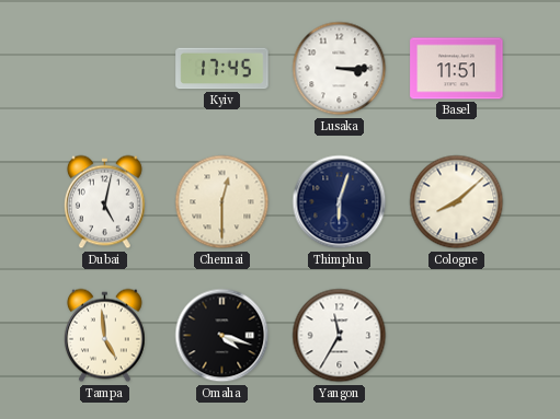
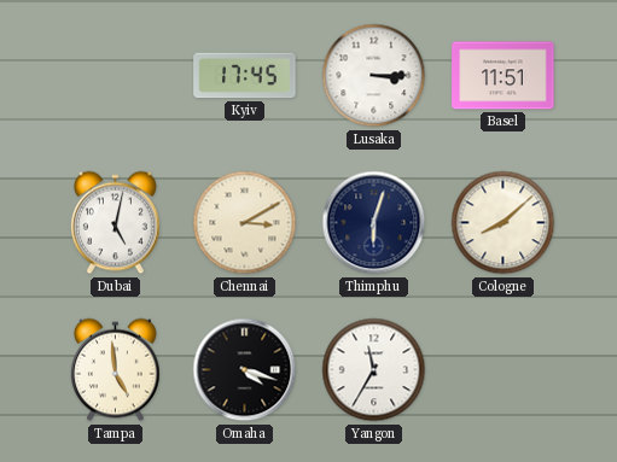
Chennai: 12:30 -> 3:10
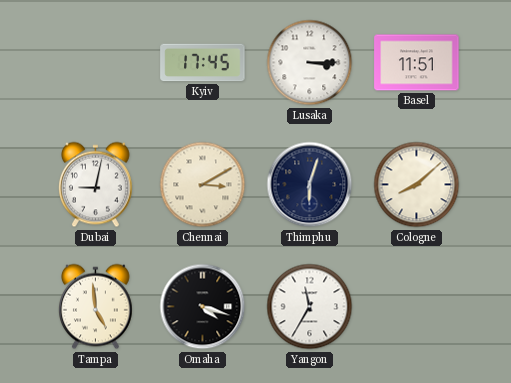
Dubai: 5:02 -> 9:02
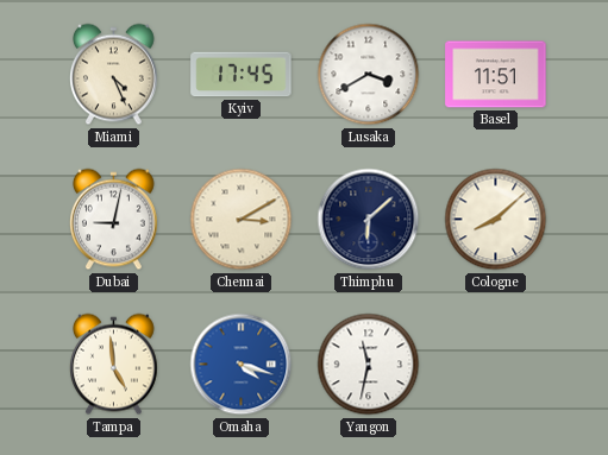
Miami: none -> 4:26
Lusaka: 3:15 -> 3:40
Thimphu: 6:03 -> 6:08
Omaha dial: black -> blue
Yangon: 11:35 -> 11:32
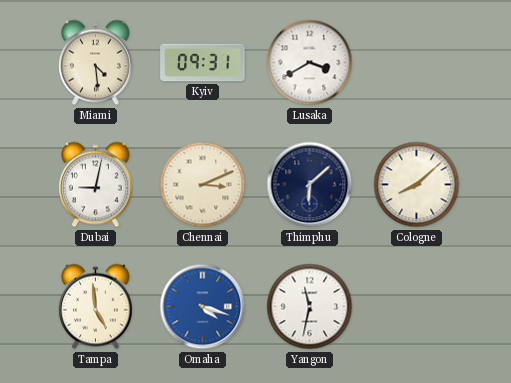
Miami: 4:26 -> 4:29
Kyiv: 17:45 -> 09:31
Basel: 11:51 -> none
Chennai: 3:10 -> 3:11
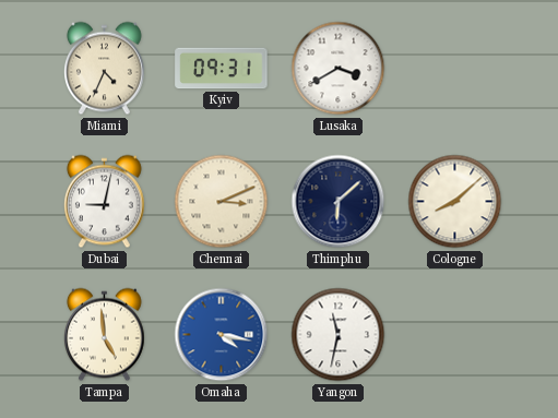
Miami: 4:29 -> 4:34
Omaha: 4:18 -> 4:17
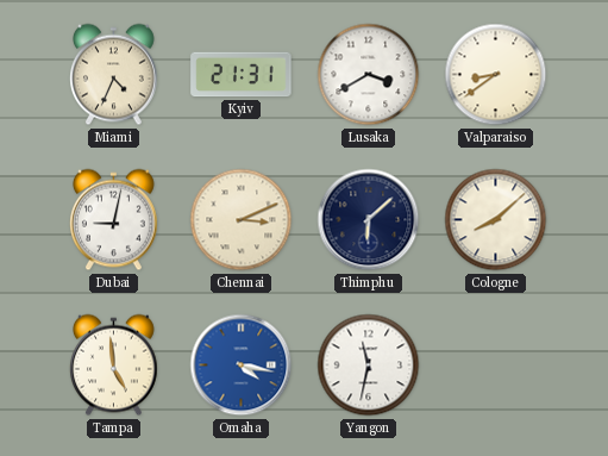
Kyiv: 09:31 -> 21:31
Valparaiso: none -> 8:39
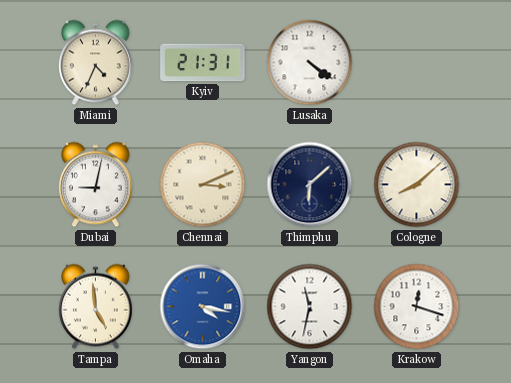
Lusaka: 3:40 -> 4:21
Valparaiso: 8:39 -> none
Krakow: none -> 12:18
